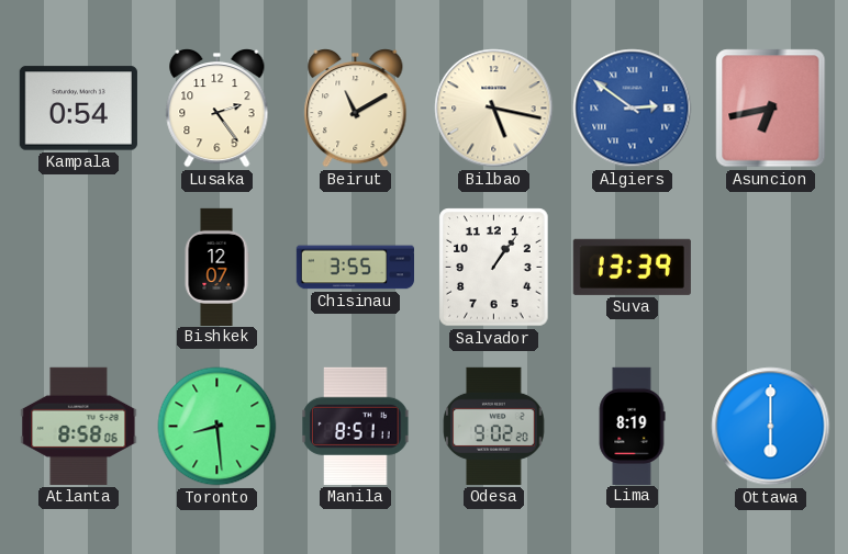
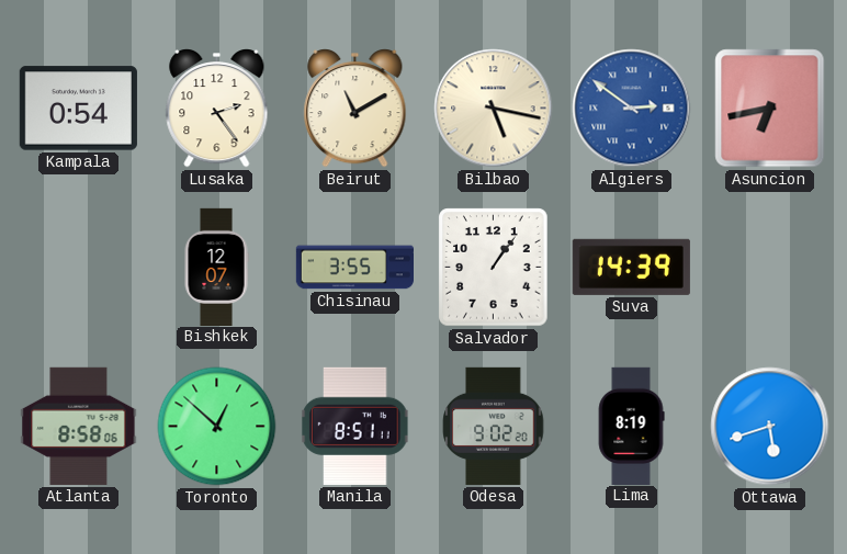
Suva: 13:39 -> 14:39
Toronto: 8:29 -> 12:52
Ottawa: 6:00 -> 5:42
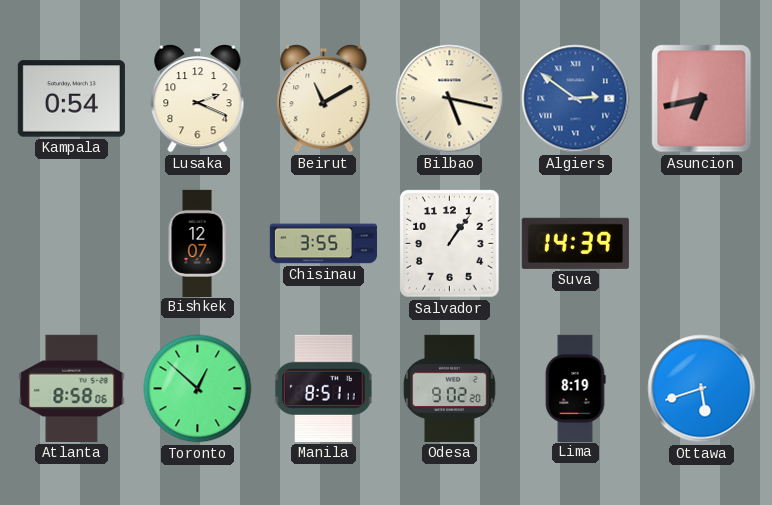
Lusaka: 2:24 -> 2:19
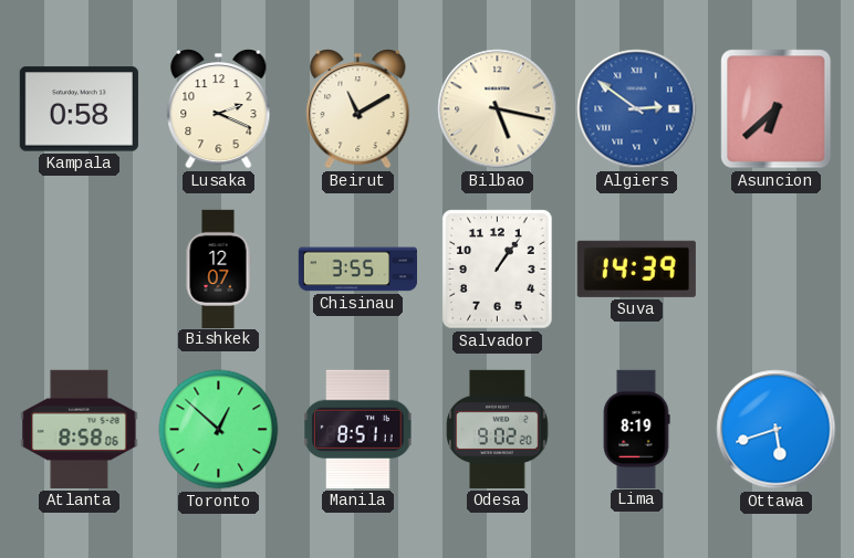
Kampala: 0:54 -> 0:58
Asuncion: 6:43 -> 6:38
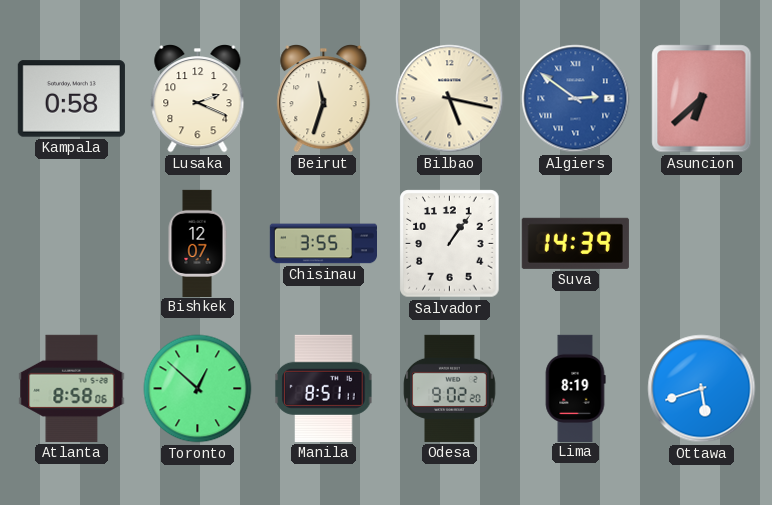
Beirut: 11:10 -> 11:33
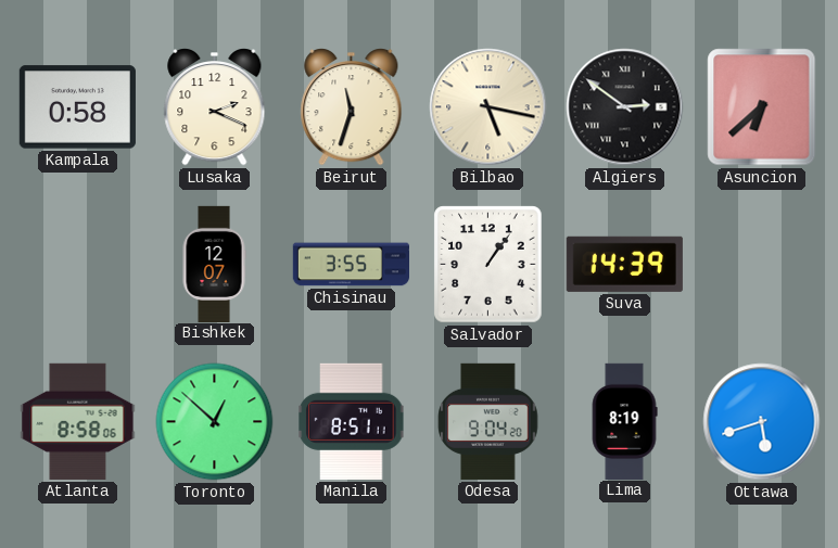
Algiers dial: blue -> black
Odesa: 9:02 -> 9:04
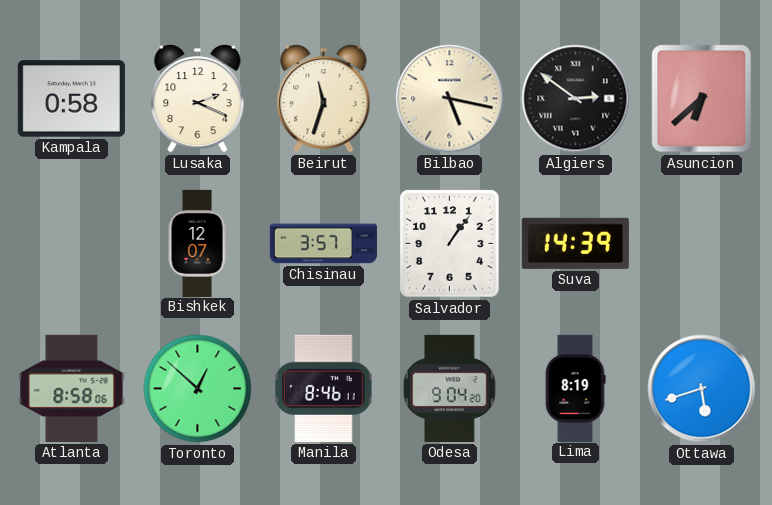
Chisinau: 3:55 -> 3:57
Manila: 8:51 -> 8:46
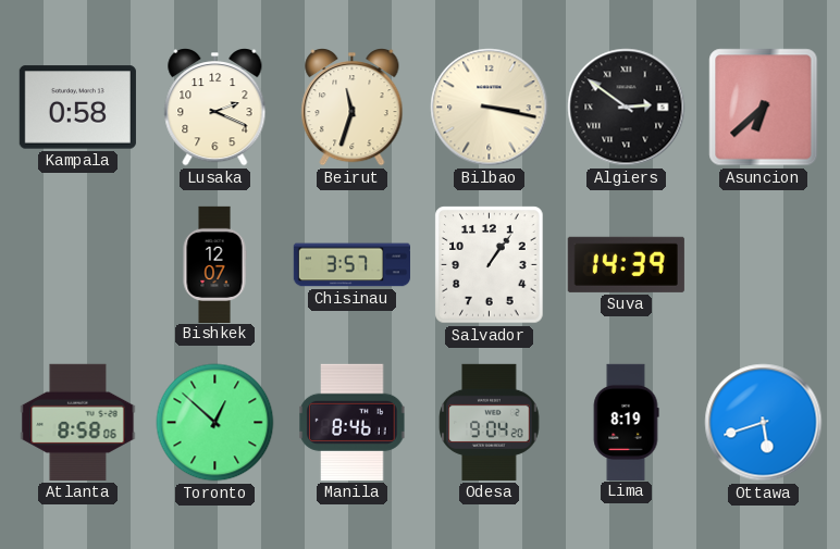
Bilbao: 5:17 -> 3:17
